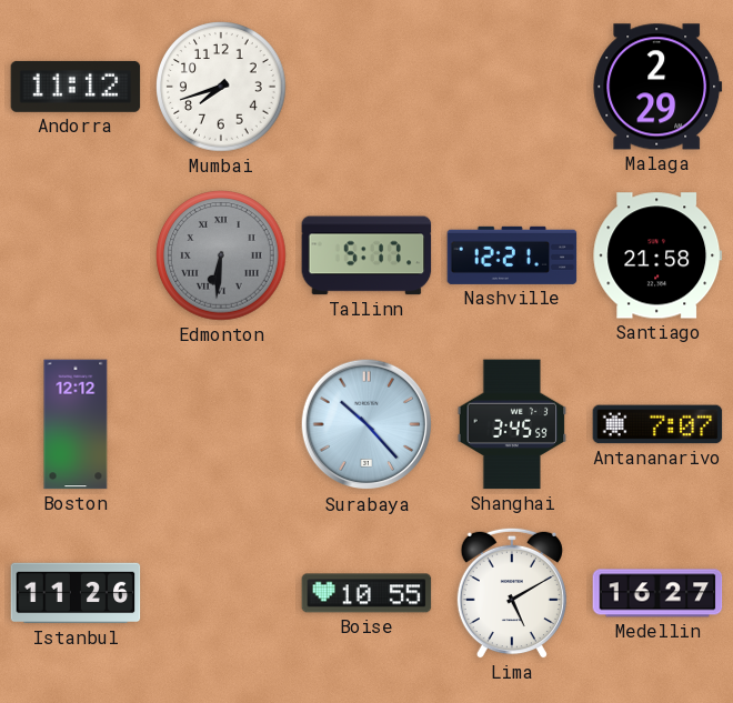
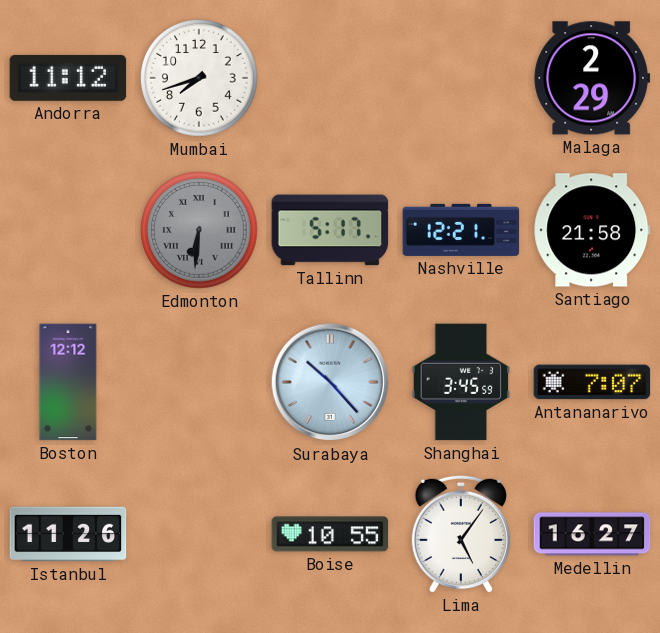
Lima: 5:10 -> 5:06
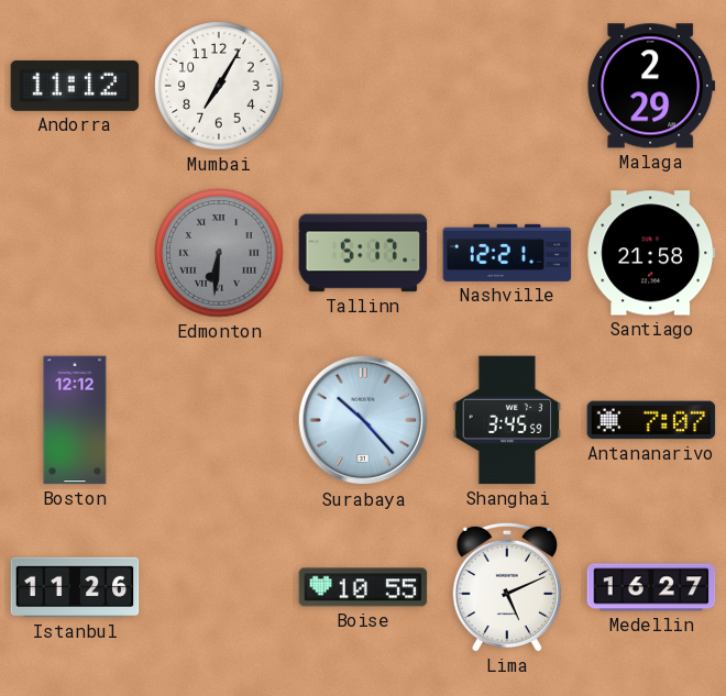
Mumbai: 7:42 -> 7:05
Lima: 5:06 -> 5:11
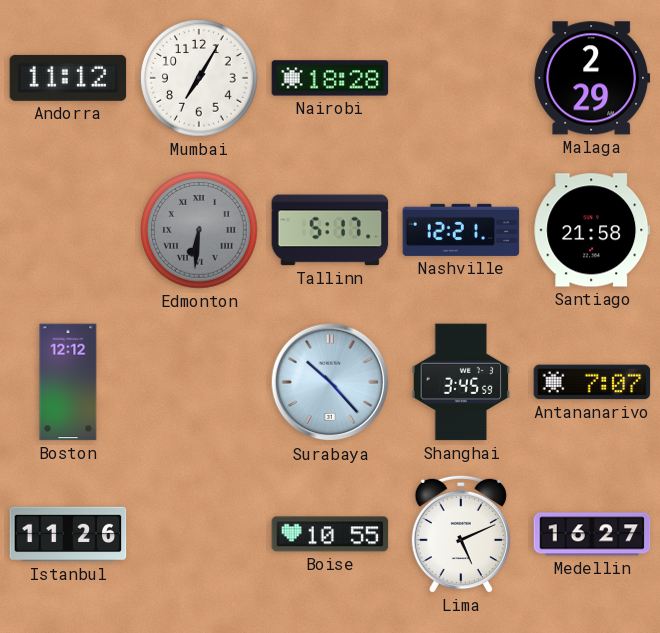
Nairobi: none -> 18:28
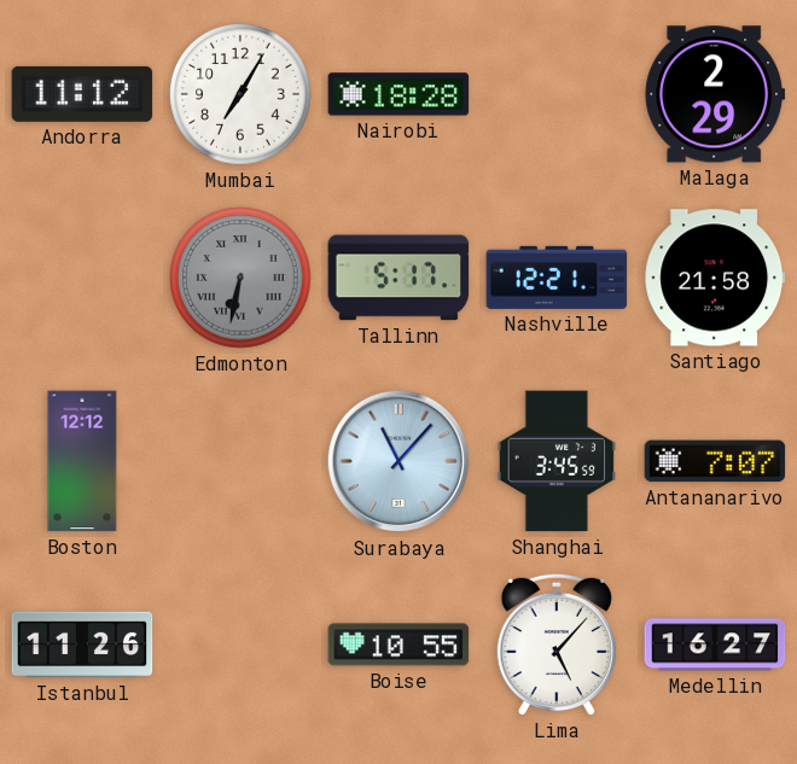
Edmonton: 6:31 -> 6:32
Surabaya: 10:23 -> 11:07
Lima: 5:11 -> 5:07
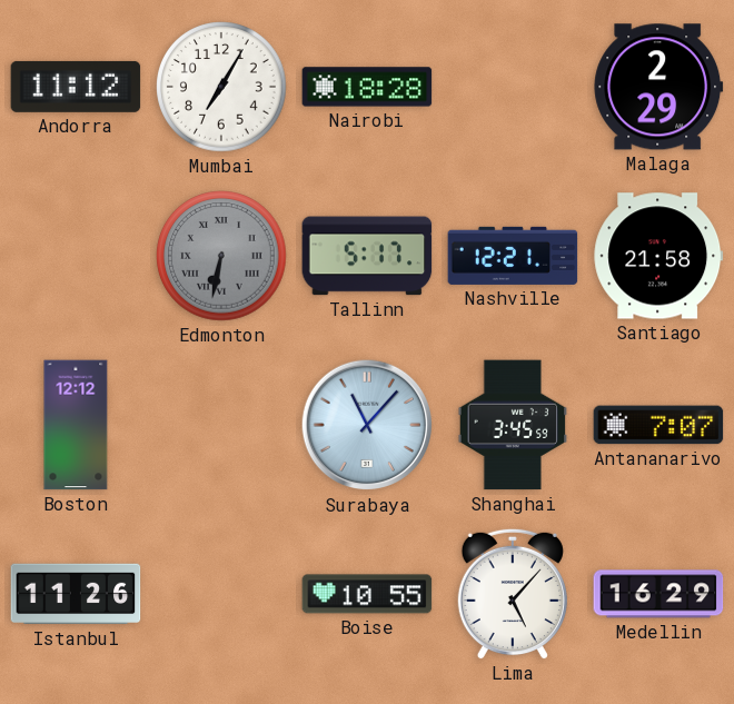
Medellin: 16:27 -> 16:29
